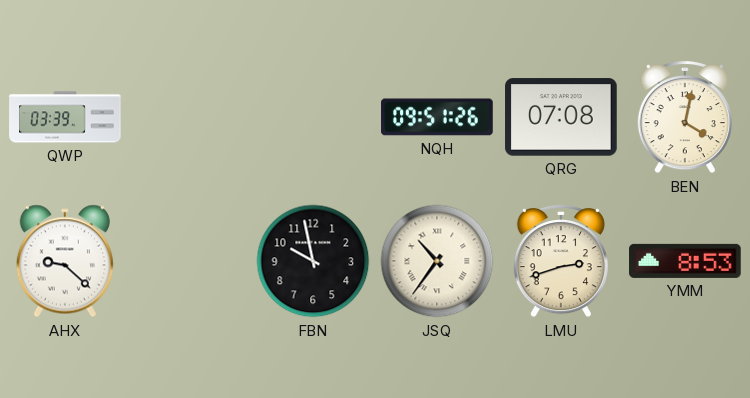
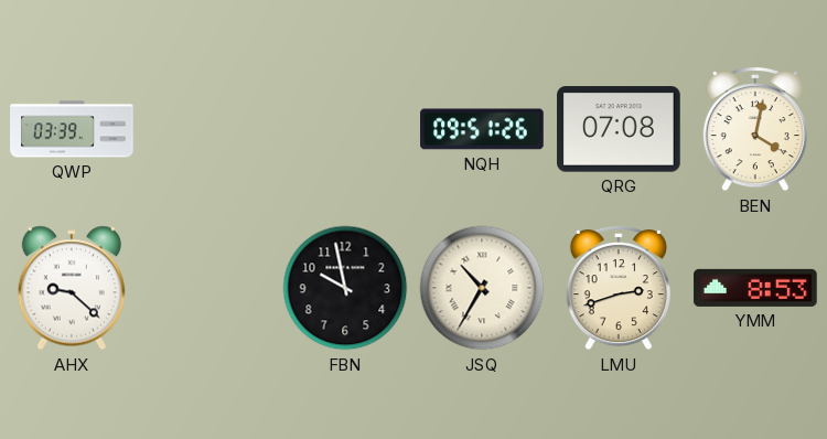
JSQ: 10:36 -> 10:35
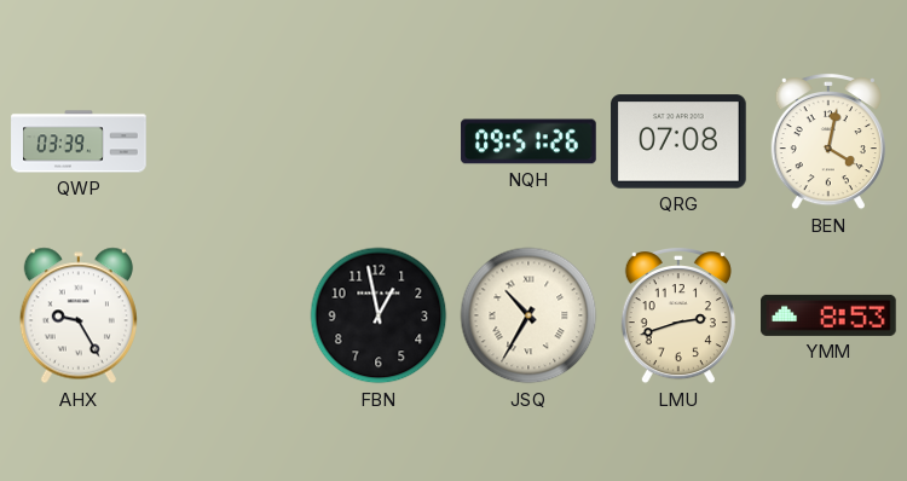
AHX: 9:22 -> 9:25
FBN: 9:58 -> 12:58
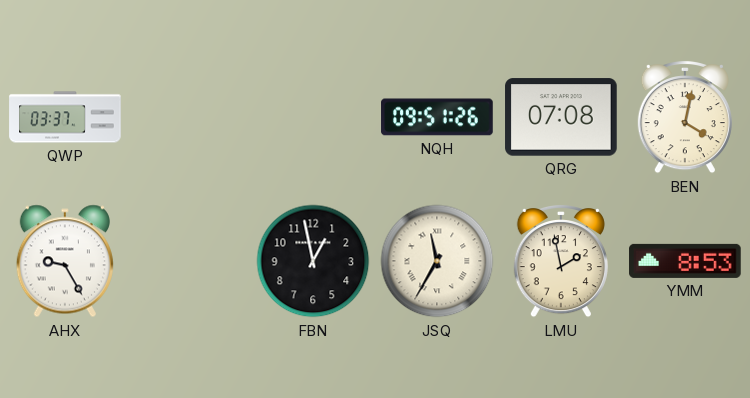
QWP: 03:39 -> 03:37
JSQ: 10:35 -> 11:35
LMU: 2:42 -> 1:58
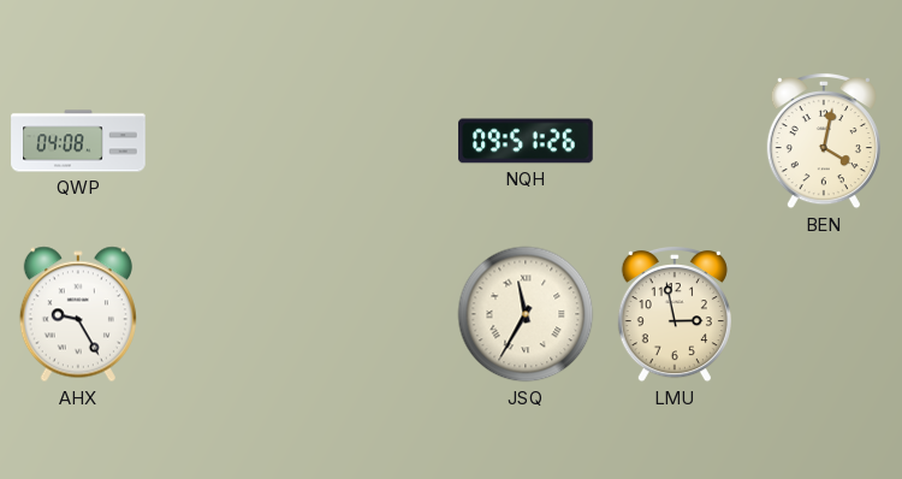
QWP: 03:37 -> 04:08
QRG: 07:08 -> none
FBN: 12:58 -> none
LMU: 1:58 -> 2:58
YMM: 8:53 -> none
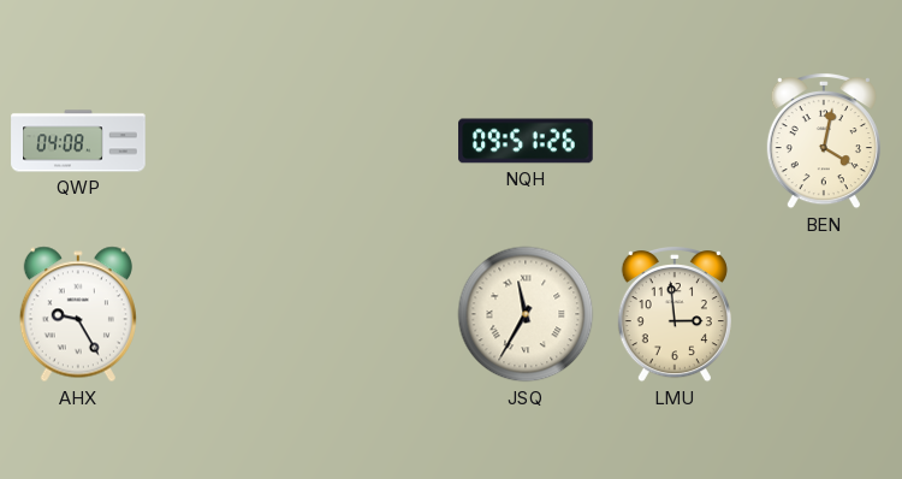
LMU: 2:58 -> 2:59
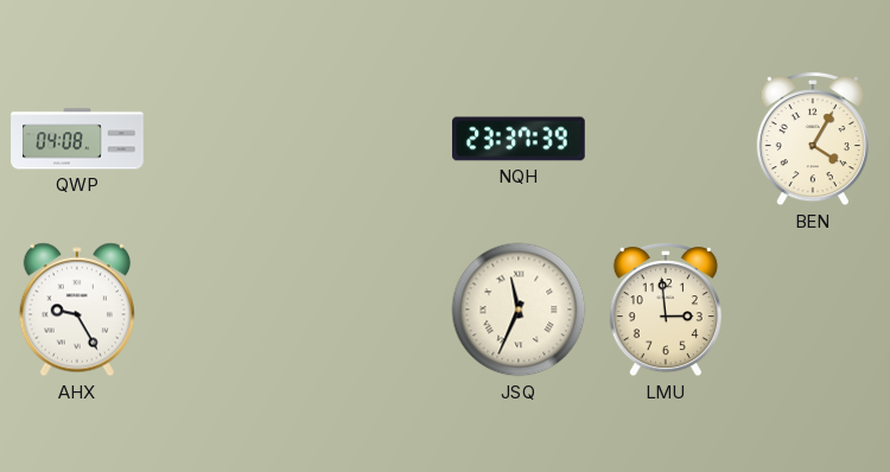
NQH: 09:51 -> 23:37
BEN: 4:02 -> 4:05
JSQ: 11:35 -> 11:34
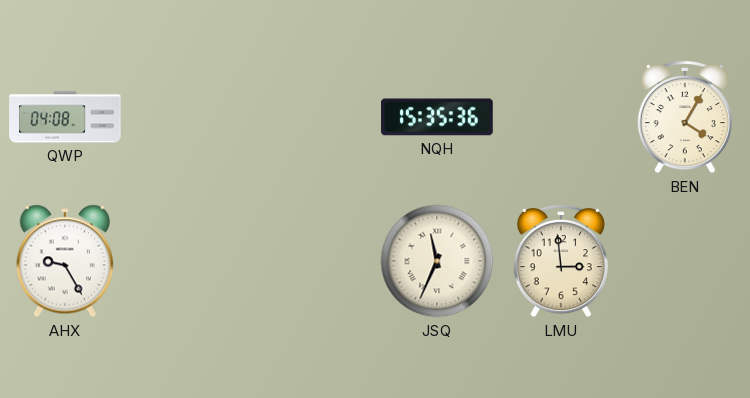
NQH: 23:37 -> 15:35
